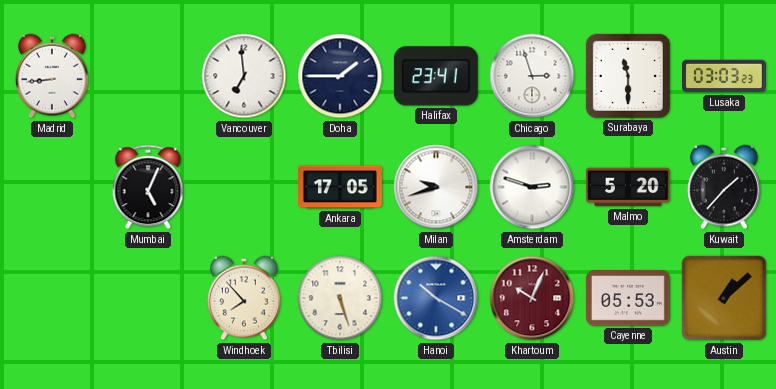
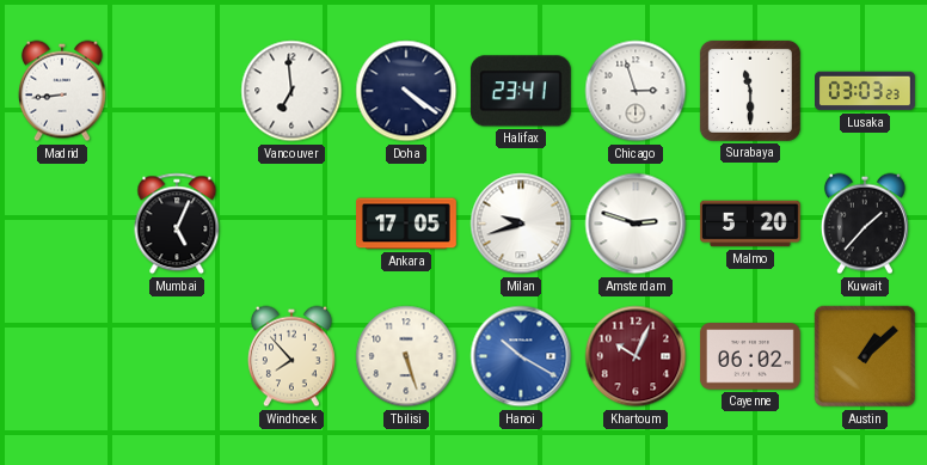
Doha: 1:45 -> 4:21
Cayenne: 05:53 -> 06:02
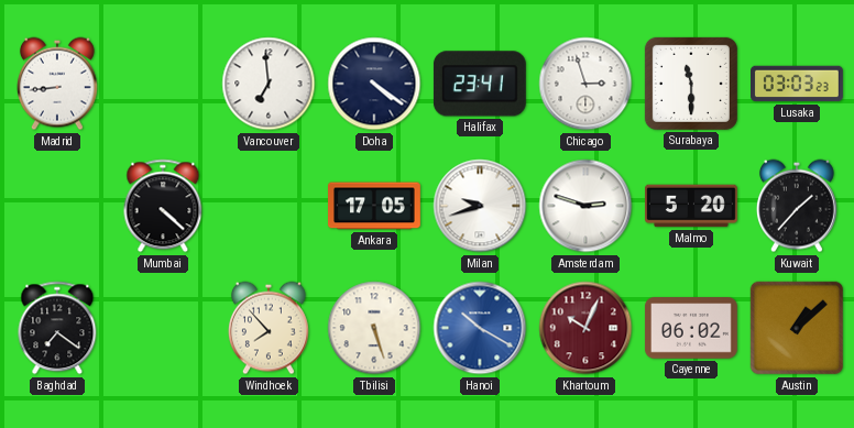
Mumbai: 5:04 -> 4:22
Baghdad: none -> 7:21
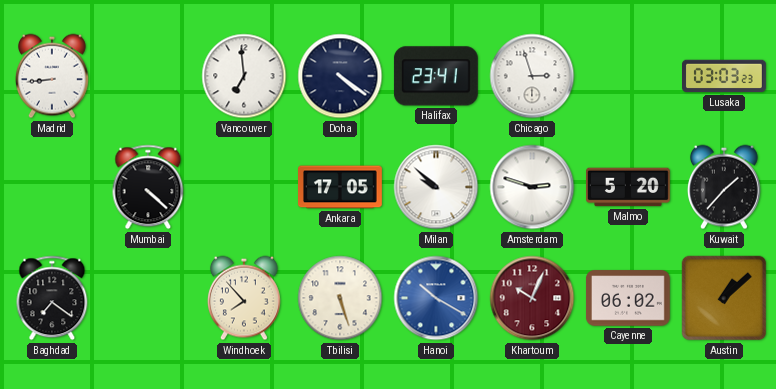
Surabaya: 11:30 -> none
Milan: 9:42 -> 9:52
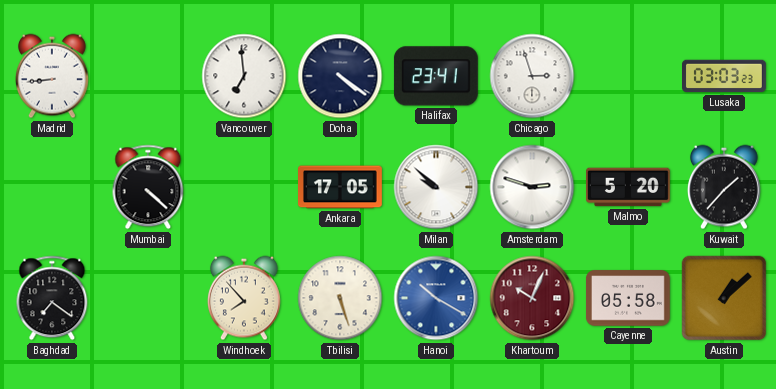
Cayenne: 06:02 -> 05:58
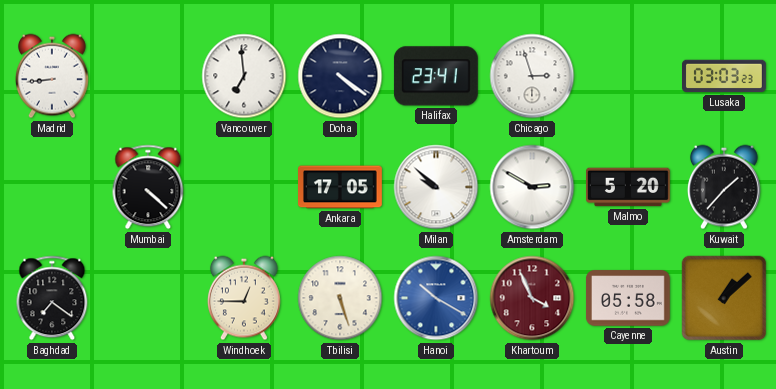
Amsterdam: 2:48 -> 2:50
Windhoek: 7:53 -> 12:45
Khartoum: 10:04 -> 3:56
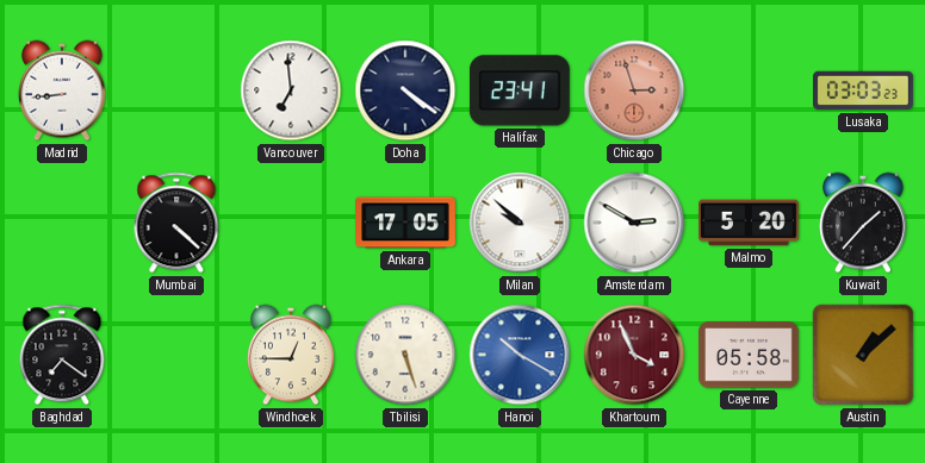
Chicago dial: white -> salmon
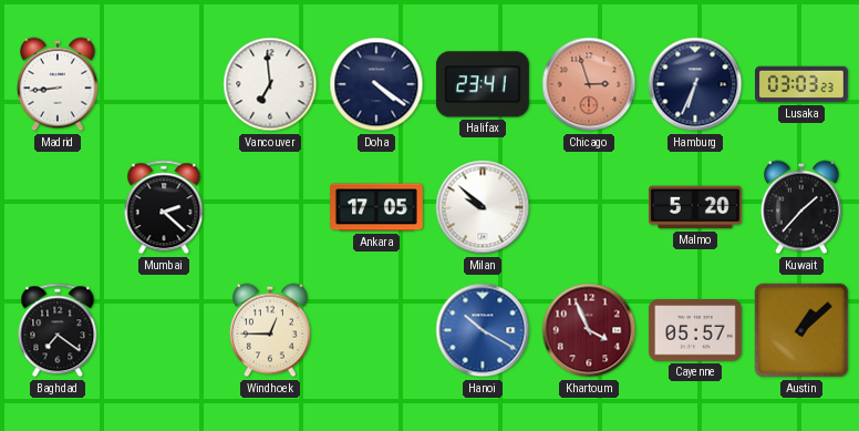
Hamburg: none -> 6:34
Mumbai: 4:22 -> 2:22
Amsterdam: 2:50 -> none
Tbilisi: 5:27 -> none
Cayenne: 05:58 -> 05:57
